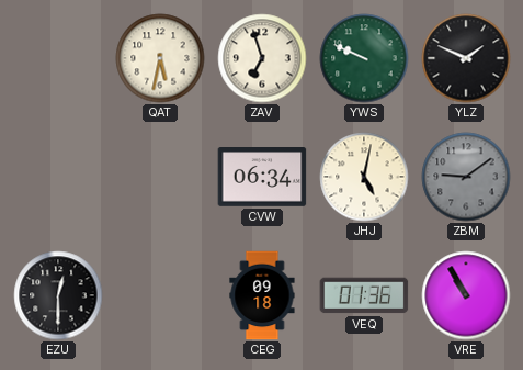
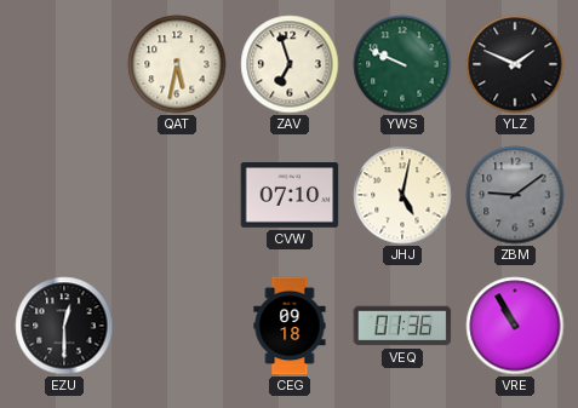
CVW: 06:34 -> 07:10
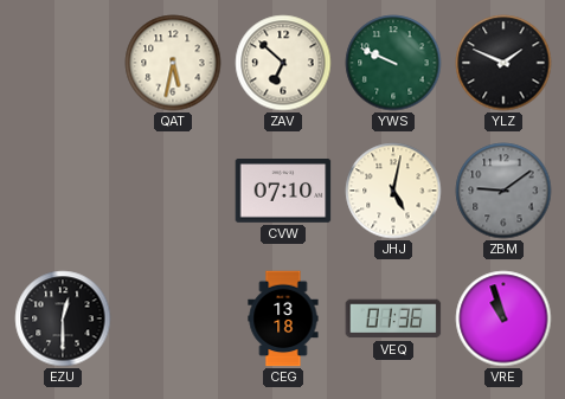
ZAV: 6:57 -> 6:52
CEG: 09:18 -> 13:18
VRE: 10:55 -> 10:57
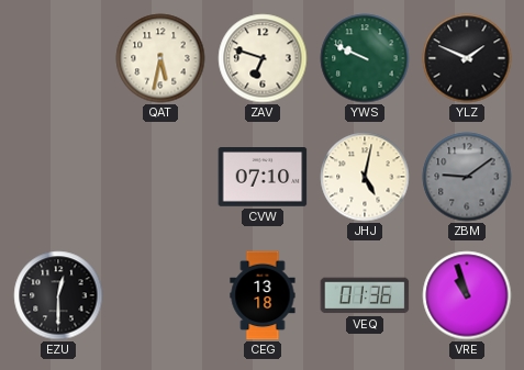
ZAV: 6:52 -> 6:48
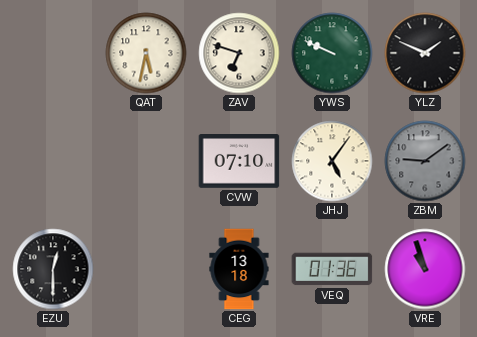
JHJ: 5:02 -> 5:06
